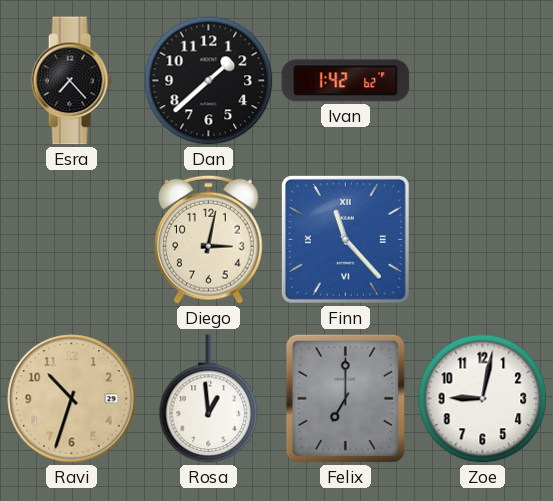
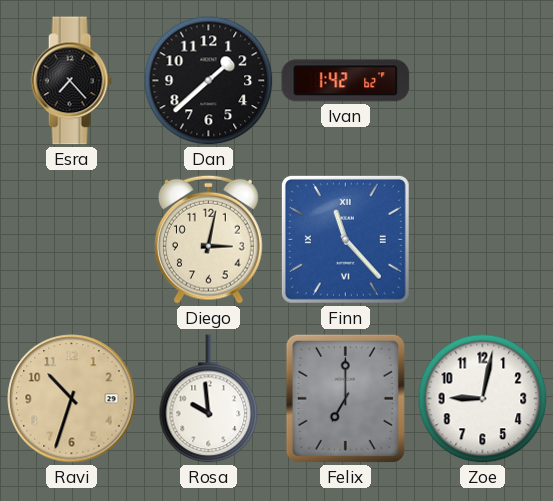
Rosa: 12:59 -> 9:59
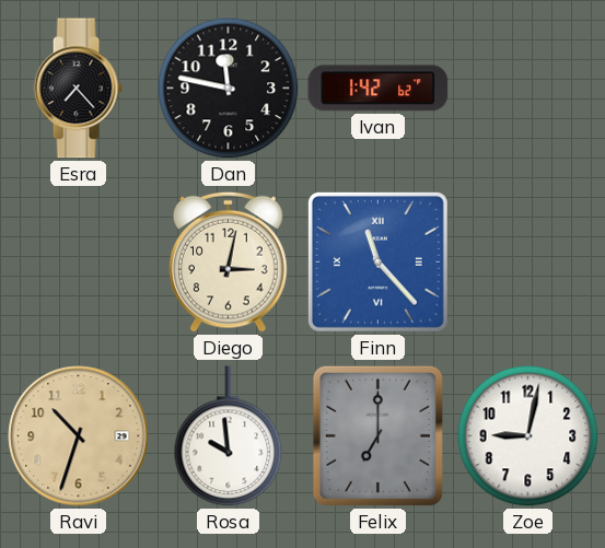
Dan: 1:38 -> 11:47
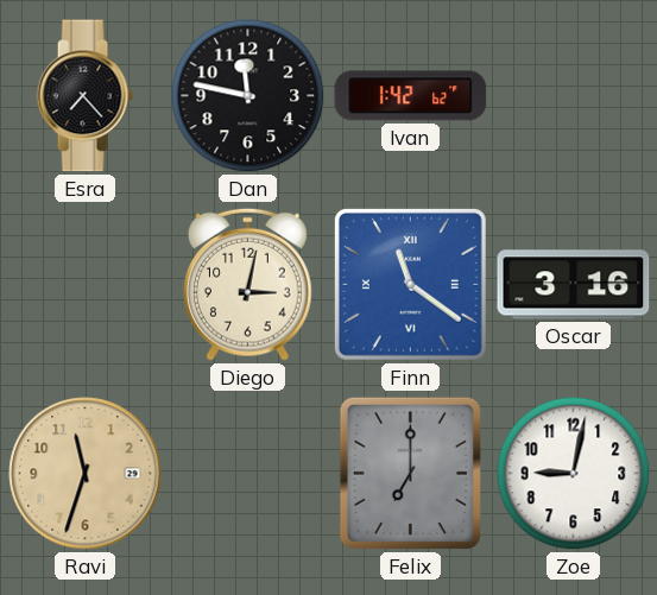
Finn: 11:23 -> 11:21
Oscar: none -> 3:16
Ravi: 10:33 -> 11:33
Rosa: 9:59 -> none
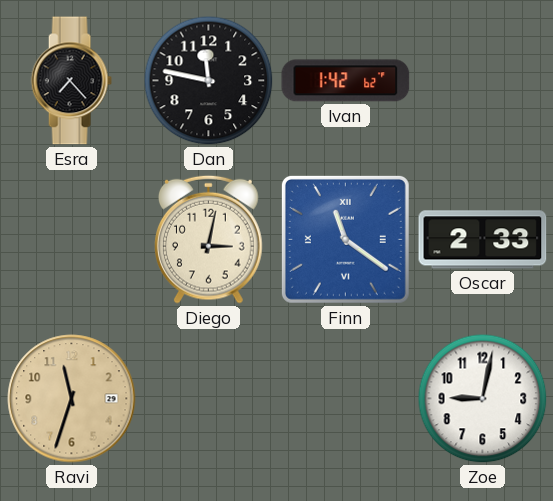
Oscar: 3:16 -> 2:33
Felix: 7:00 -> none
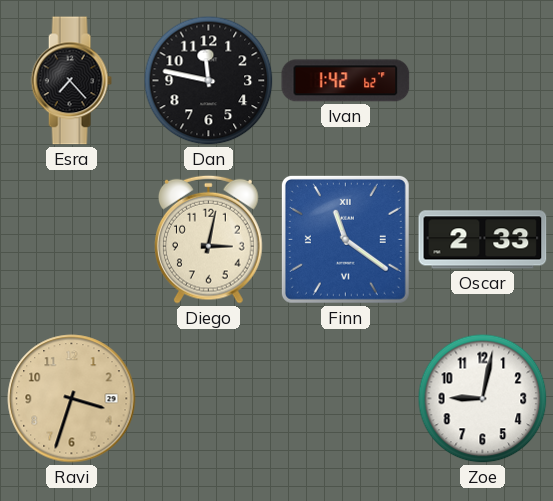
Ravi: 11:33 -> 3:33
